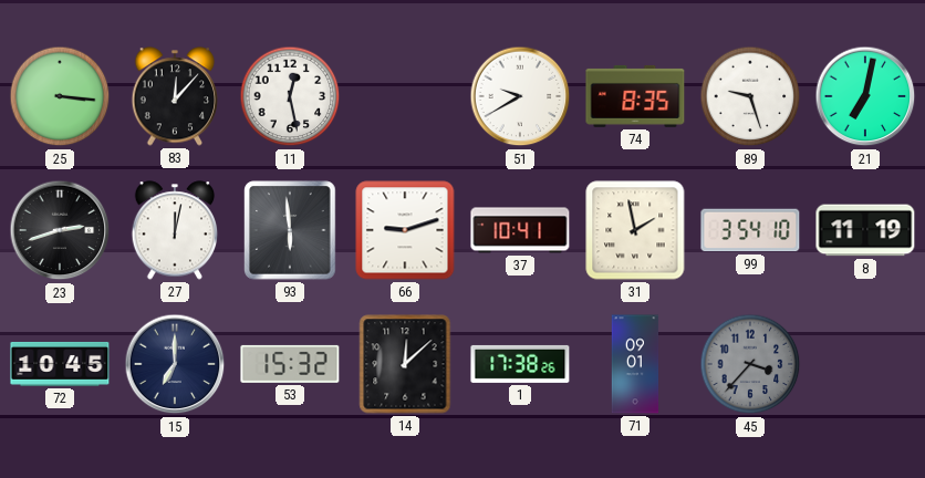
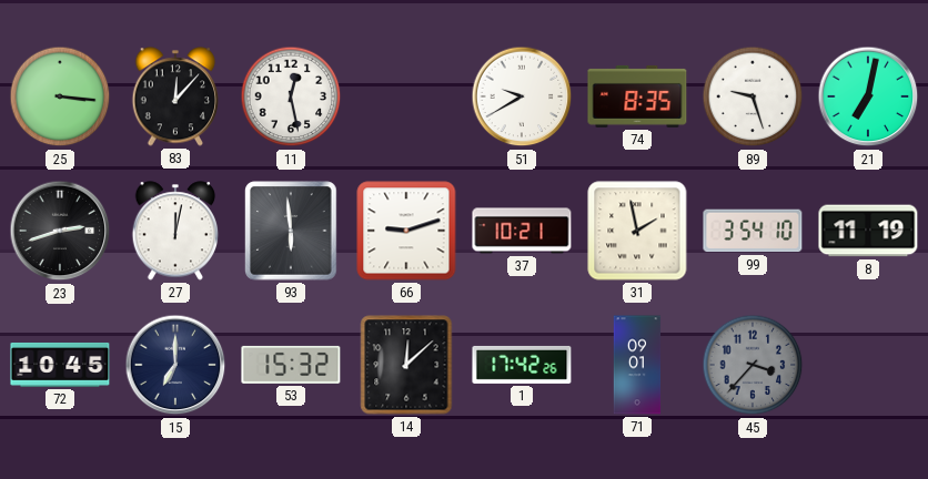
37: 10:41 -> 10:21
1: 17:38 -> 17:42
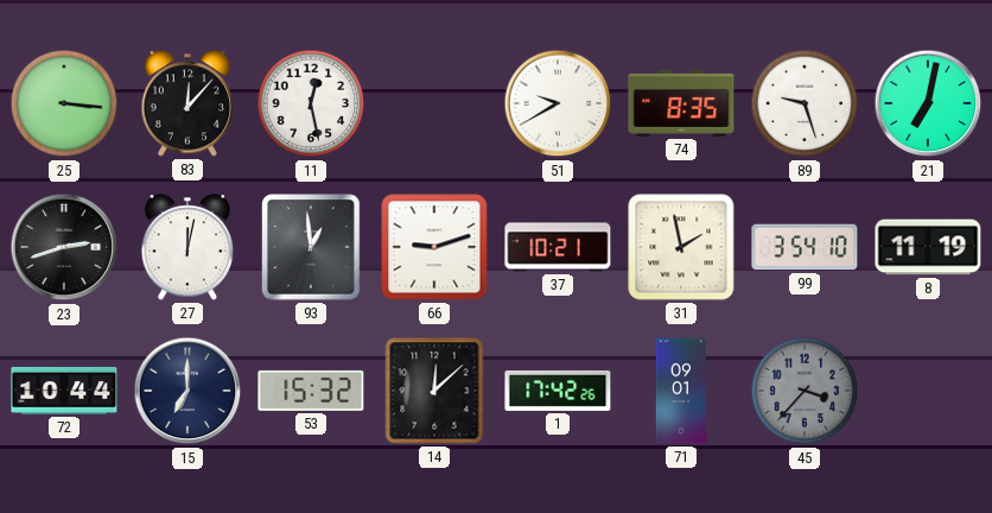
93: 5:59 -> 12:59
72: 10:45 -> 10:44
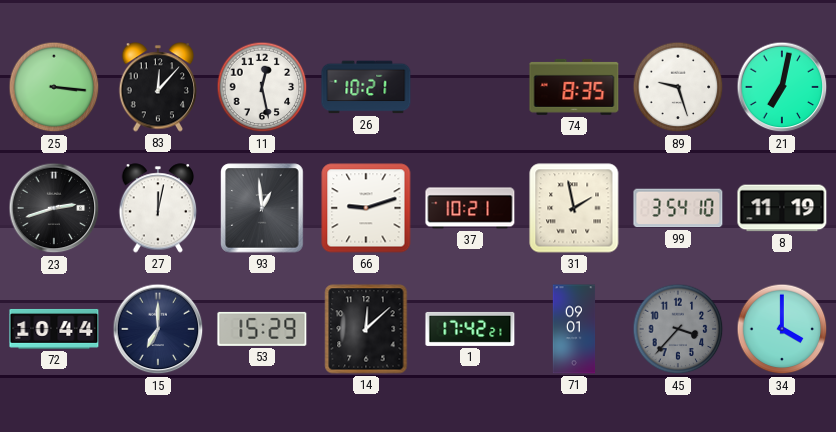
26: none -> 10:21
51: 9:40 -> none
53: 15:32 -> 15:29
1: 17:42:26 -> 17:42:21
34: none -> 4:00
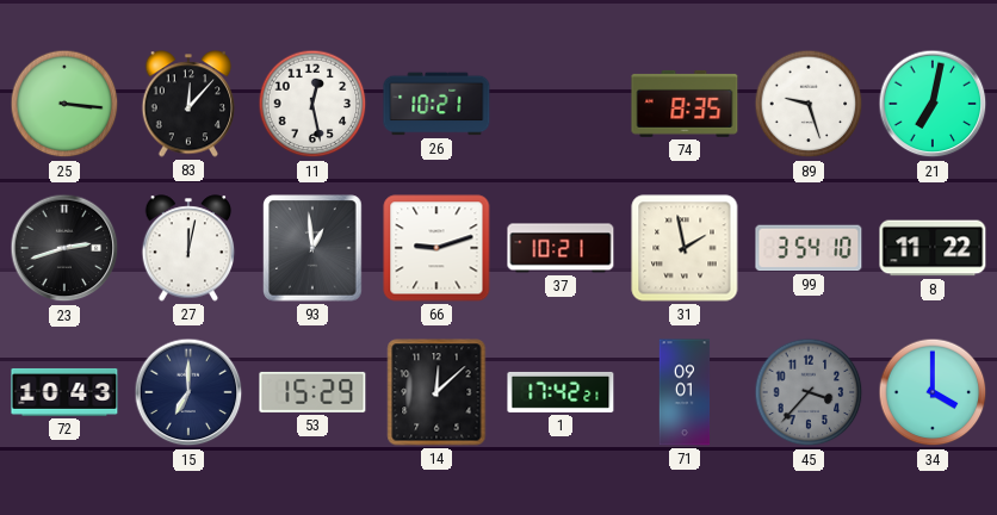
8: 11:19 -> 11:22
72: 10:44 -> 10:43
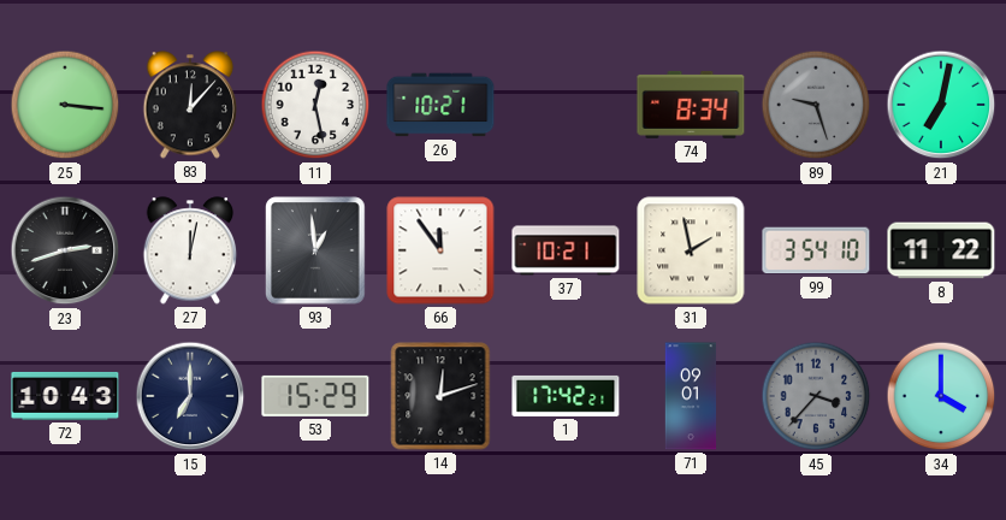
74: 8:35 -> 8:34
89 dial: white -> grey
66: 9:12 -> 11:54
14: 12:08 -> 12:12
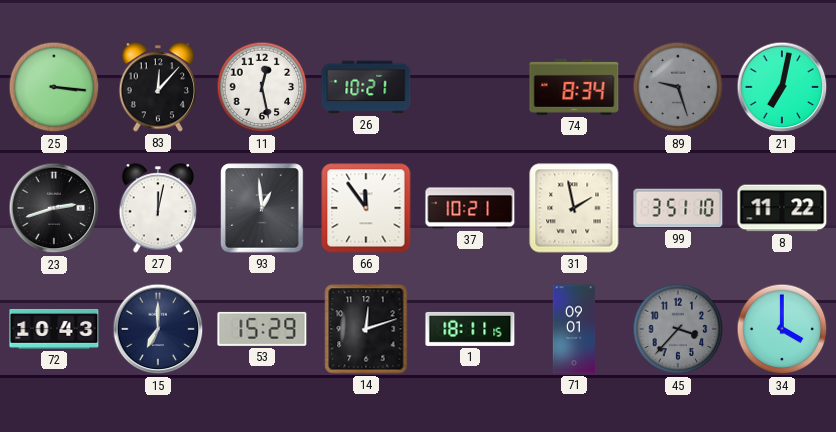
99: 3:54 -> 3:51
1: 17:42 -> 18:11
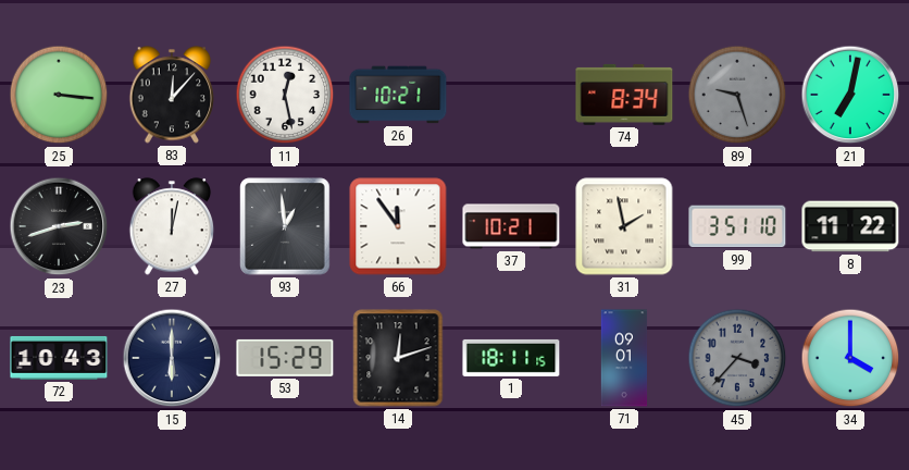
15: 7:00 -> 6:00
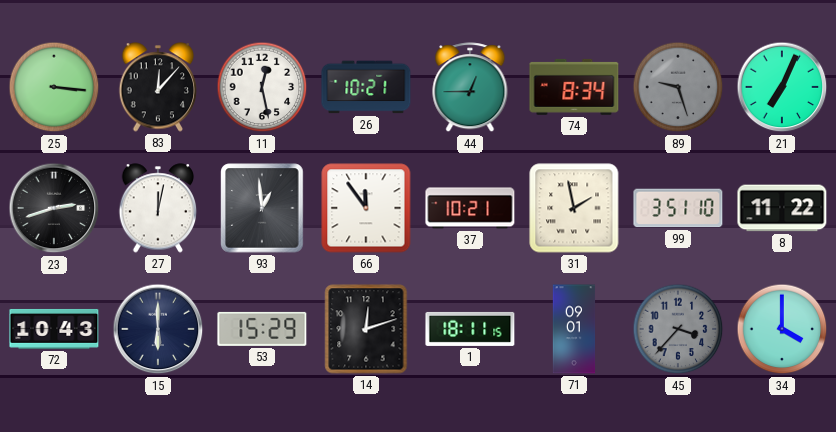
44: none -> 12:45
21: 7:02 -> 7:04
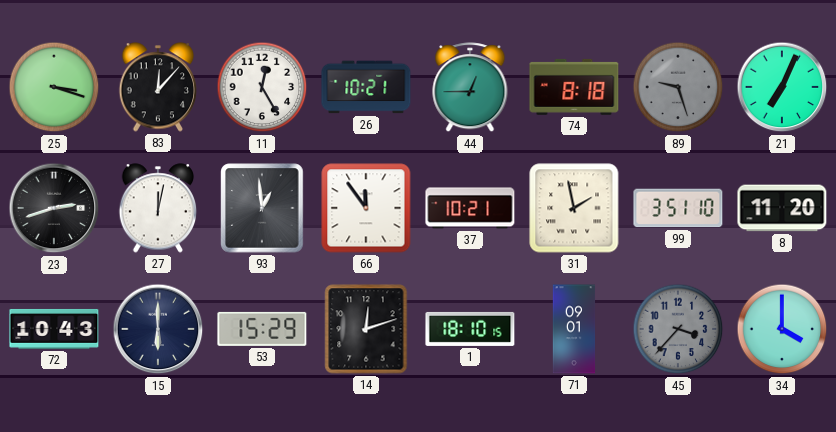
25: 3:16 -> 3:18
11: 12:28 -> 12:25
74: 8:34 -> 8:18
8: 11:22 -> 11:20
1: 18:11 -> 18:10
